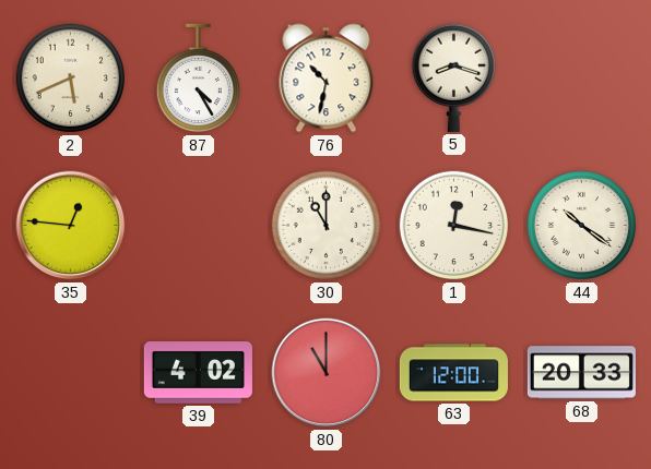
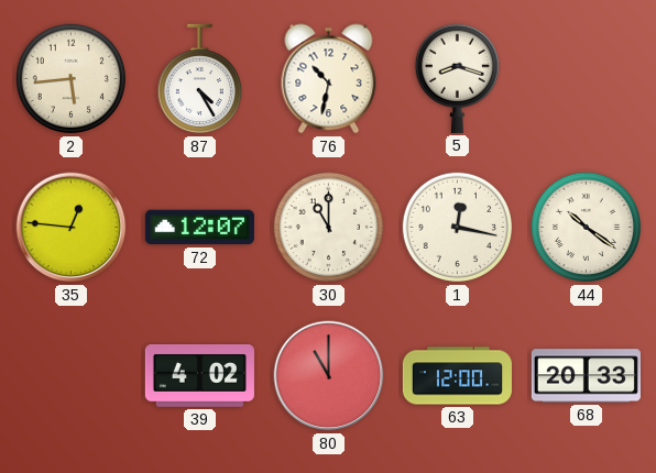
2: 5:41 -> 5:44
72: none -> 12:07
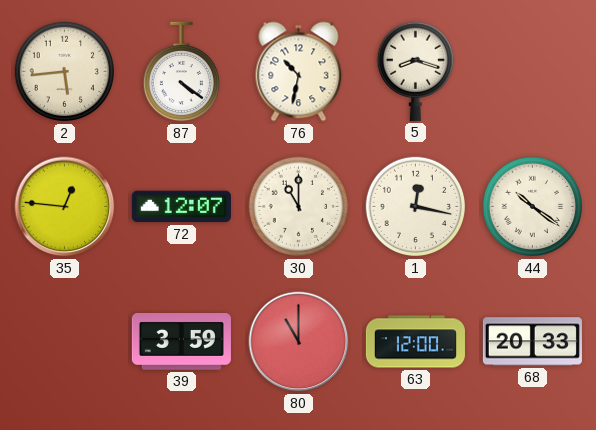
87: 4:25 -> 4:21
39: 4:02 -> 3:59
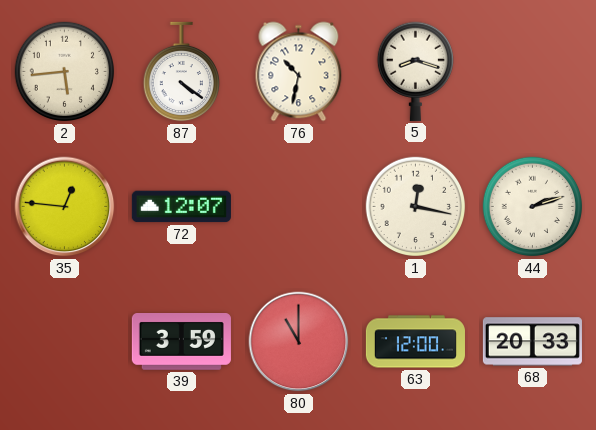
30: 11:00 -> none
44: 10:21 -> 2:12
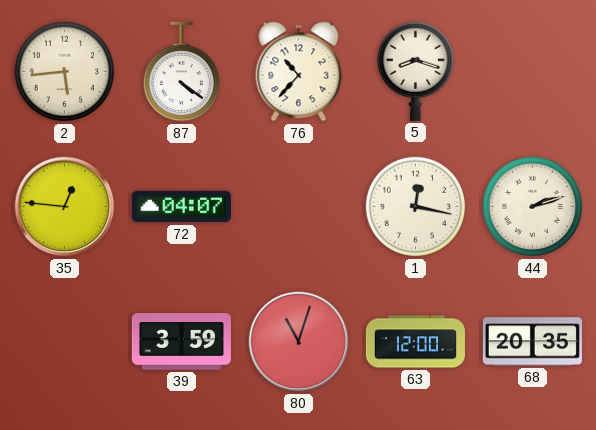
76: 10:32 -> 10:37
72: 12:07 -> 04:07
80: 11:00 -> 11:03
68: 20:33 -> 20:35
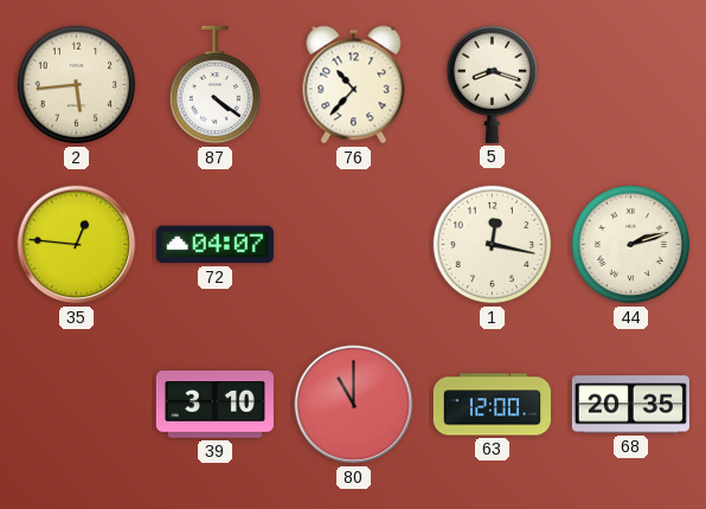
39: 3:59 -> 3:10
80: 11:03 -> 11:00
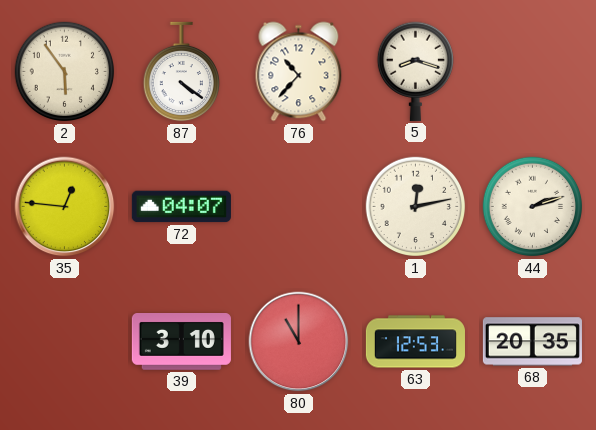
2: 5:44 -> 5:54
1: 12:17 -> 12:13
63: 12:00 -> 12:53
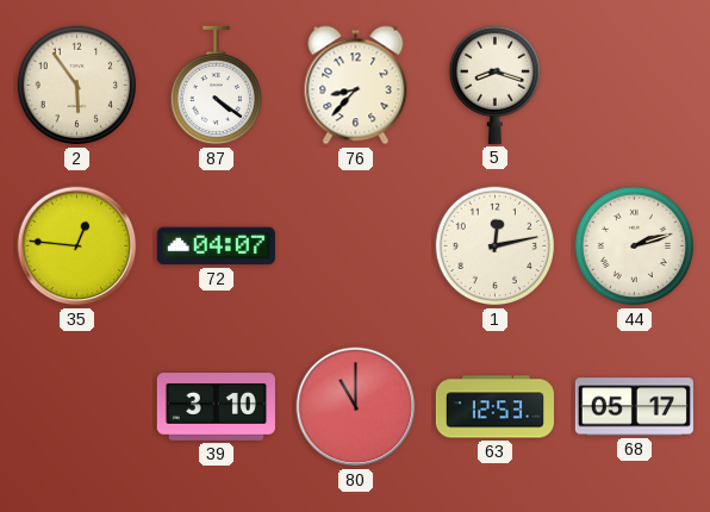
76: 10:37 -> 8:37
68: 20:35 -> 05:17
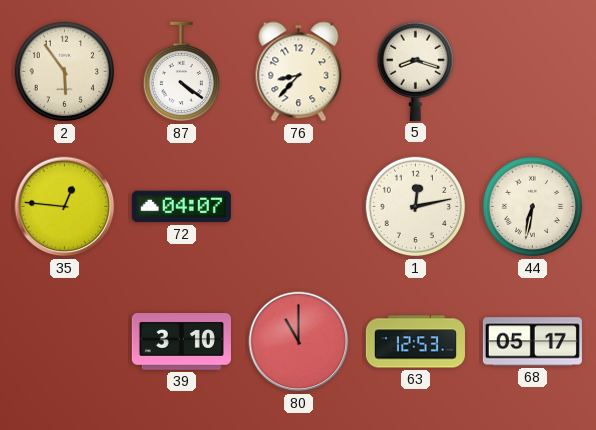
44: 2:12 -> 6:32
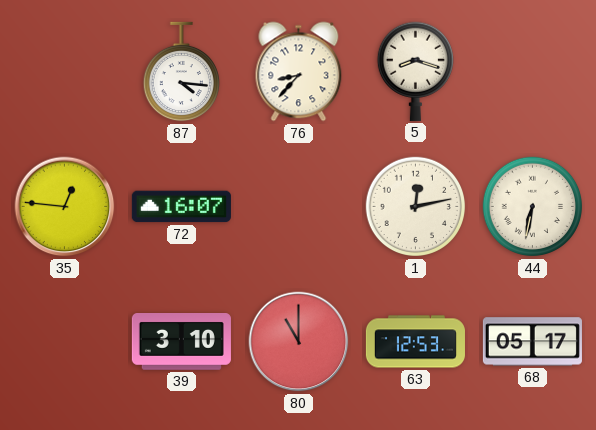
2: 5:54 -> none
87: 4:21 -> 4:16
72: 04:07 -> 16:07
